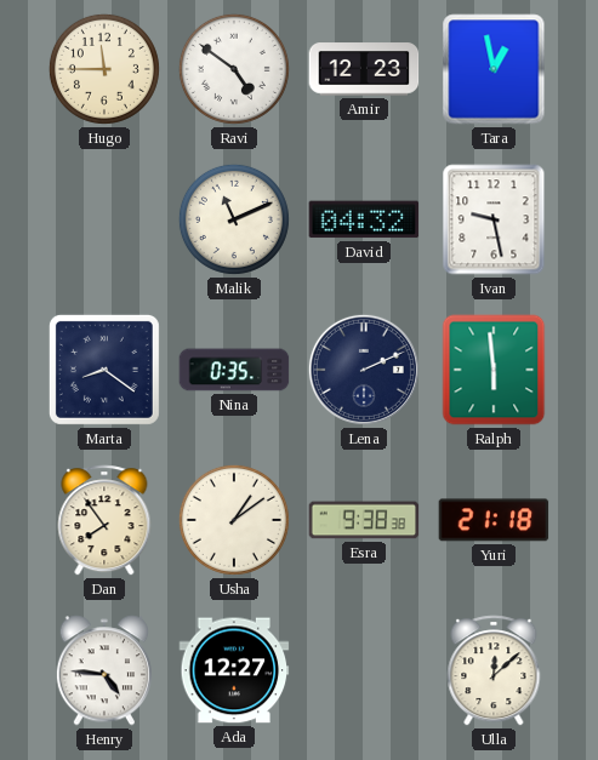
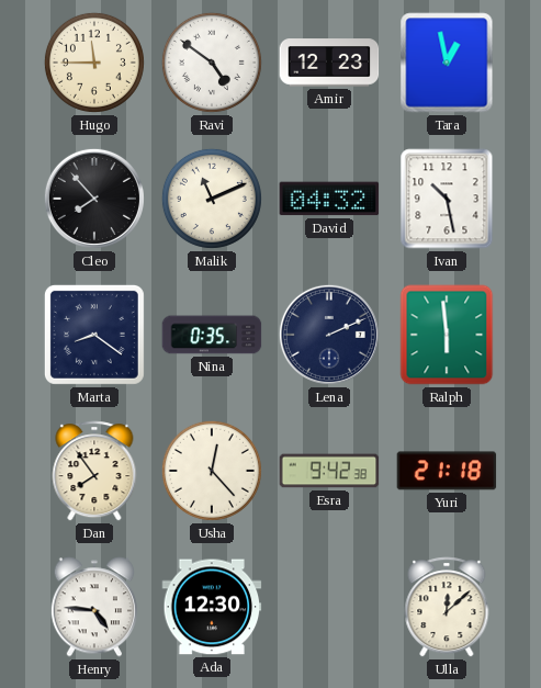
Cleo: none -> 7:53
Ivan: 9:28 -> 10:28
Usha: 1:09 -> 12:23
Esra: 9:38 -> 9:42
Ada: 12:27 -> 12:30
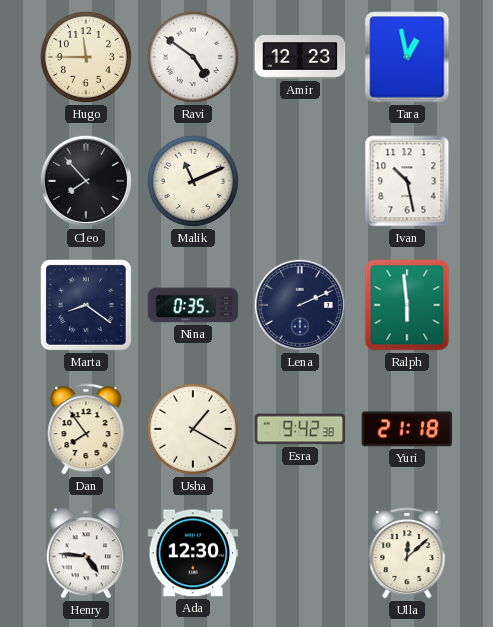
David: 04:32 -> none
Usha: 12:23 -> 1:20
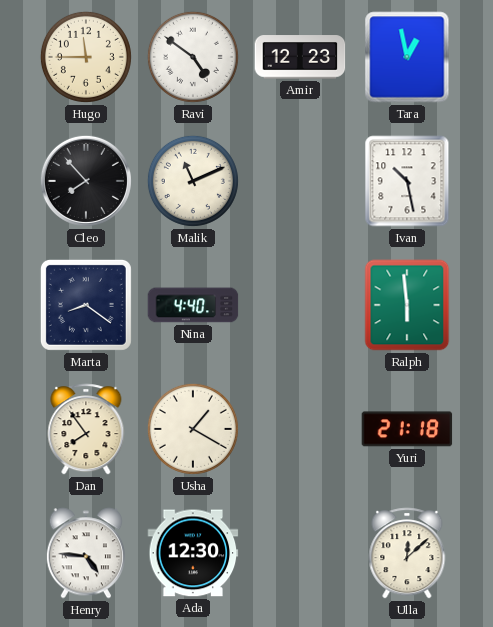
Nina: 0:35 -> 4:40
Lena: 2:11 -> none
Esra: 9:42 -> none
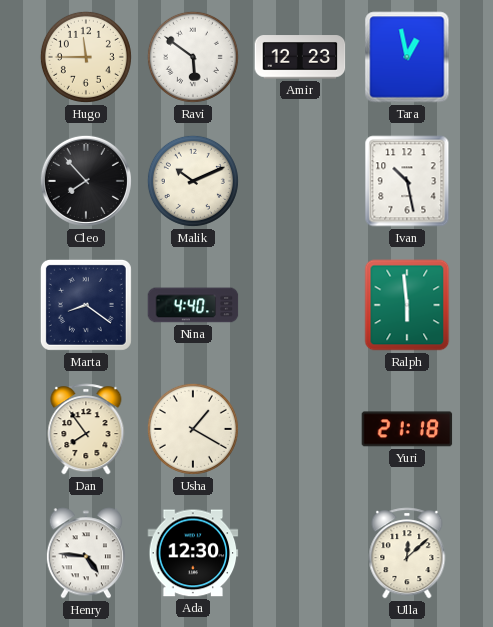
Ravi: 4:51 -> 5:51
Malik: 11:11 -> 10:11
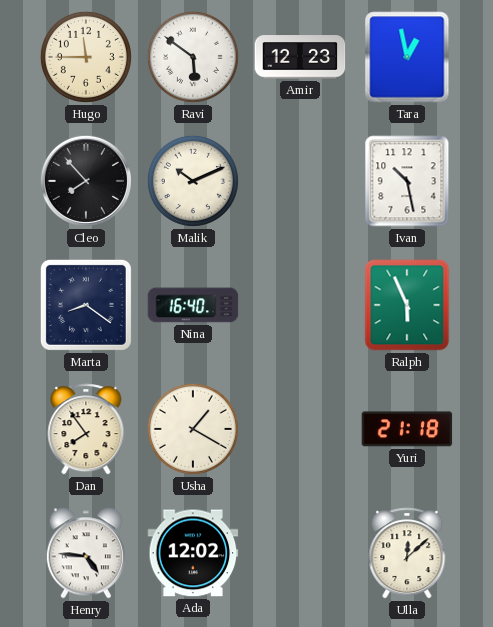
Nina: 4:40 -> 16:40
Ralph: 5:59 -> 5:56
Ada: 12:30 -> 12:02
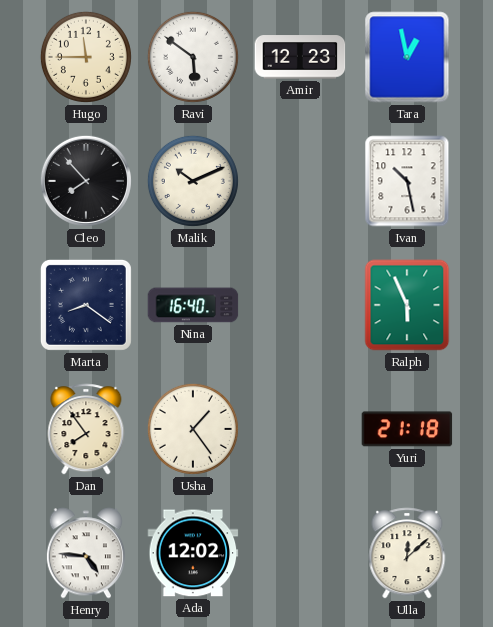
Usha: 1:20 -> 1:24
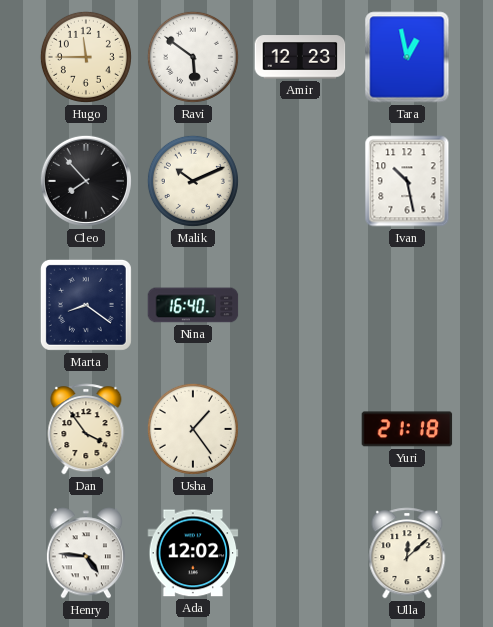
Ralph: 5:56 -> none
Dan: 7:54 -> 3:54
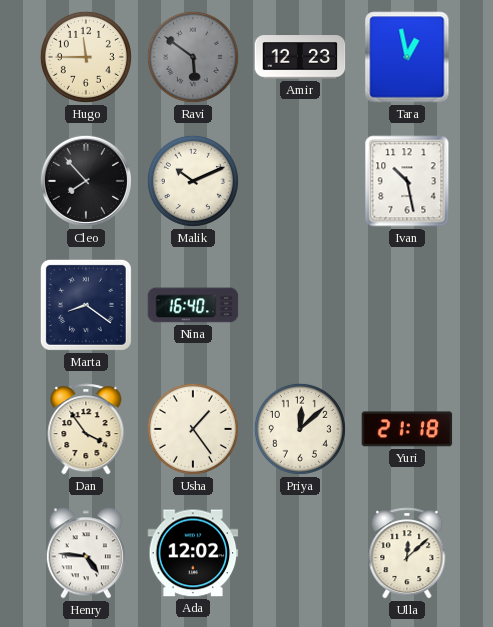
Ravi dial: white -> grey
Priya: none -> 12:08
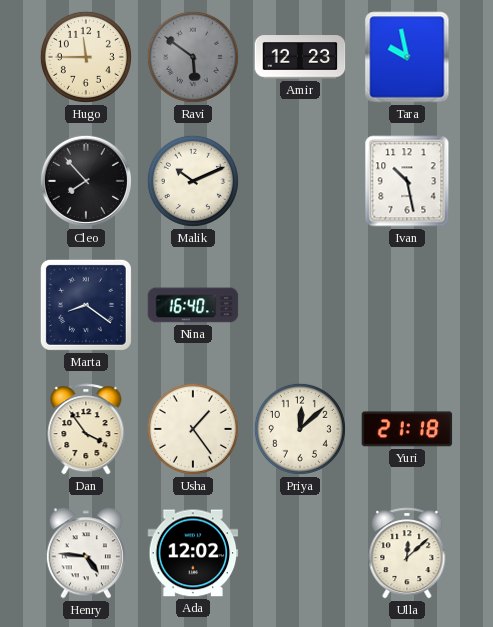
Tara: 12:58 -> 9:58
